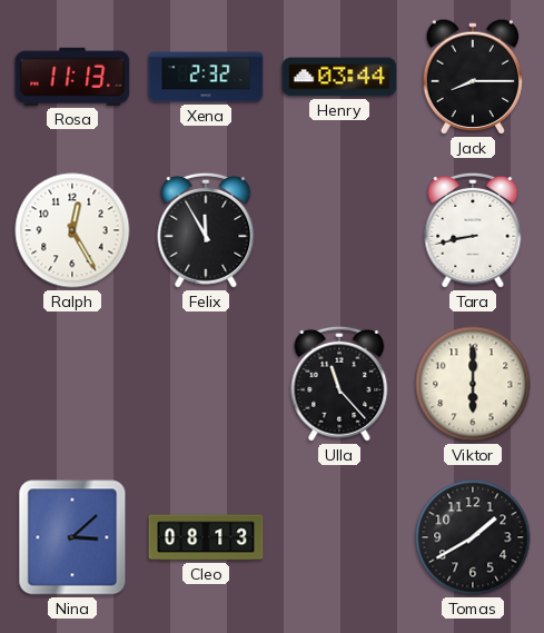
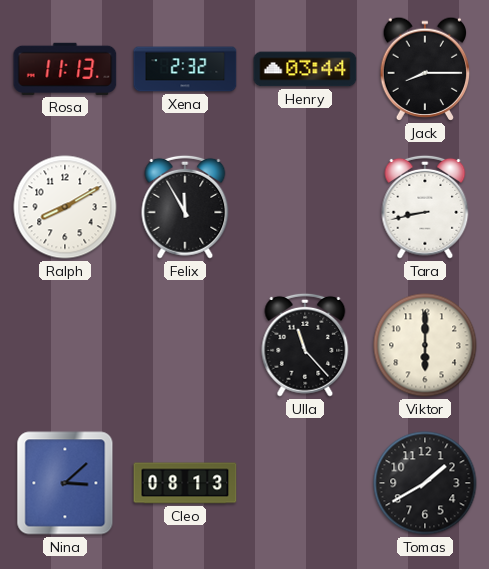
Ralph: 12:25 -> 8:10
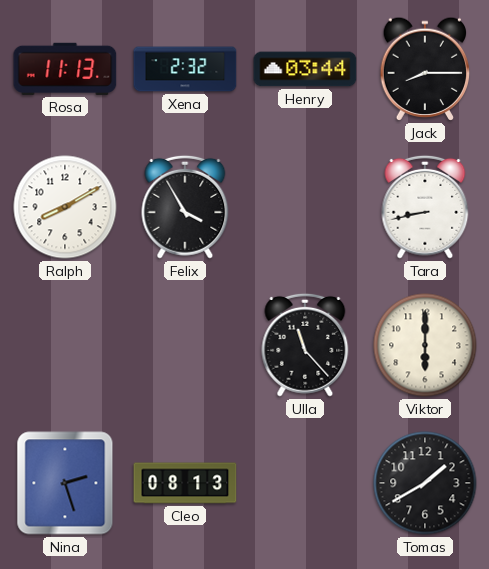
Felix: 11:55 -> 3:55
Nina: 3:08 -> 2:27
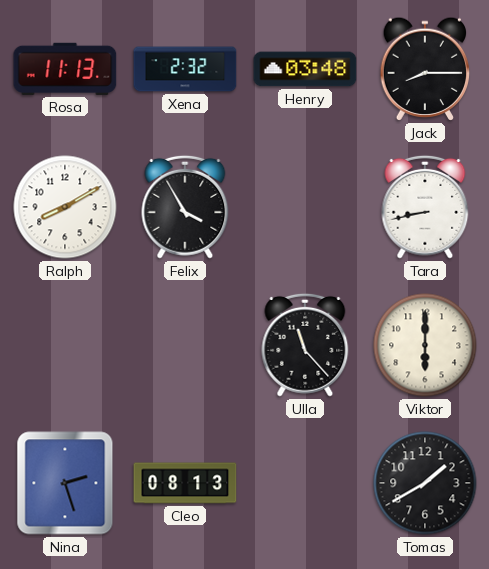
Henry: 03:44 -> 03:48
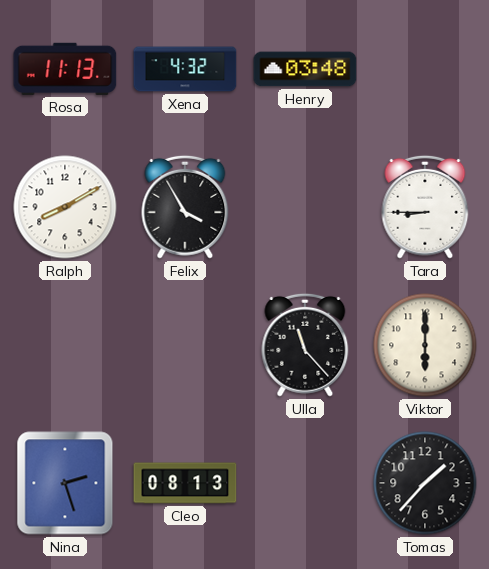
Xena: 2:32 -> 4:32
Jack: 8:15 -> none
Tara: 8:43 -> 8:45
Tomas: 1:40 -> 1:37
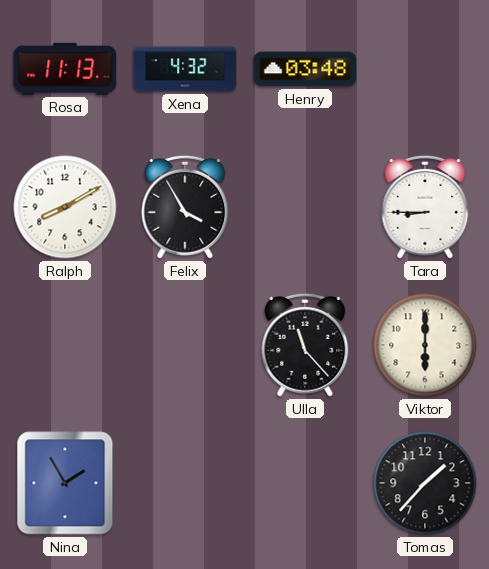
Nina: 2:27 -> 1:55
Cleo: 08:13 -> none
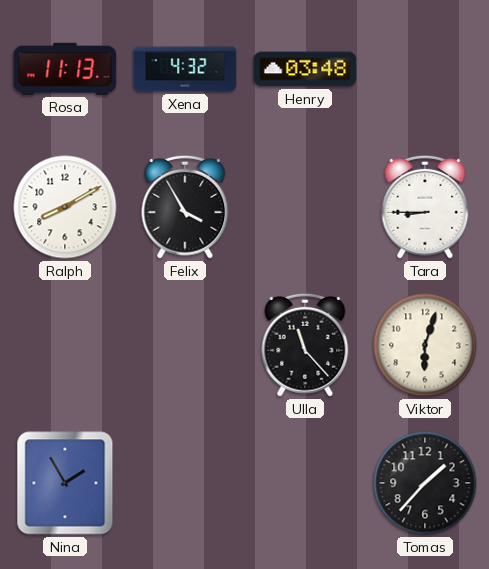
Viktor: 6:00 -> 6:03
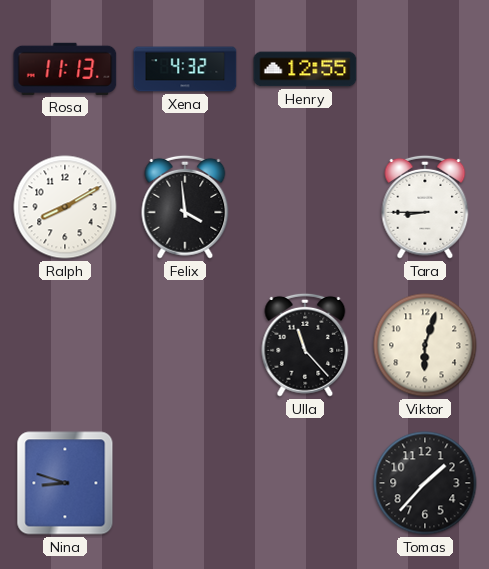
Henry: 03:48 -> 12:55
Felix: 3:55 -> 3:59
Nina: 1:55 -> 8:48
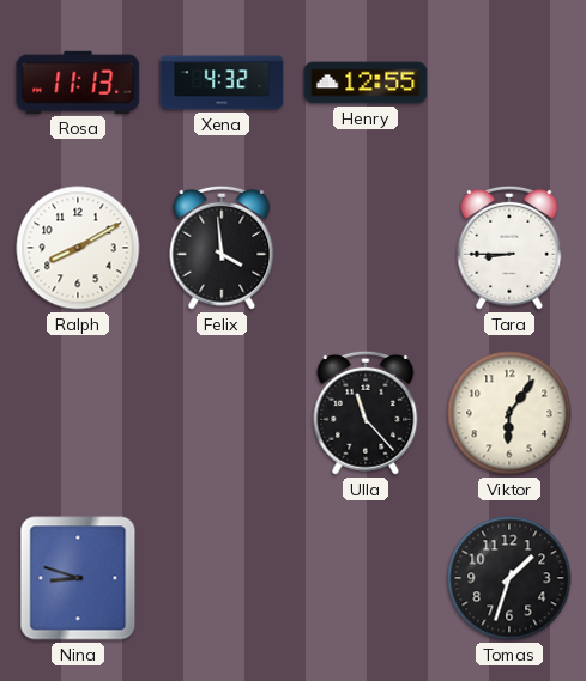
Viktor: 6:03 -> 6:06
Tomas: 1:37 -> 1:33
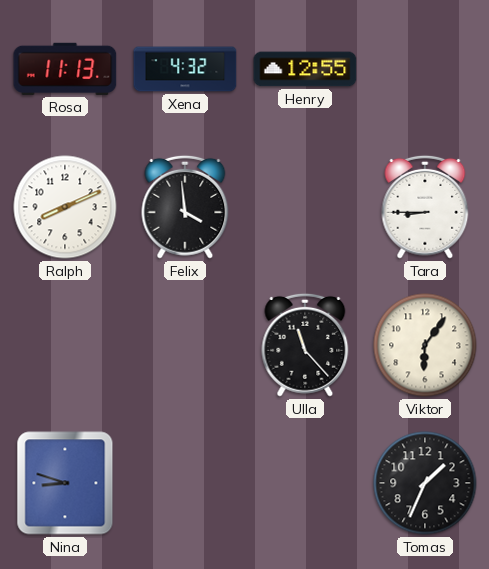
Ralph: 8:10 -> 8:11
Tomas: 1:33 -> 1:34
